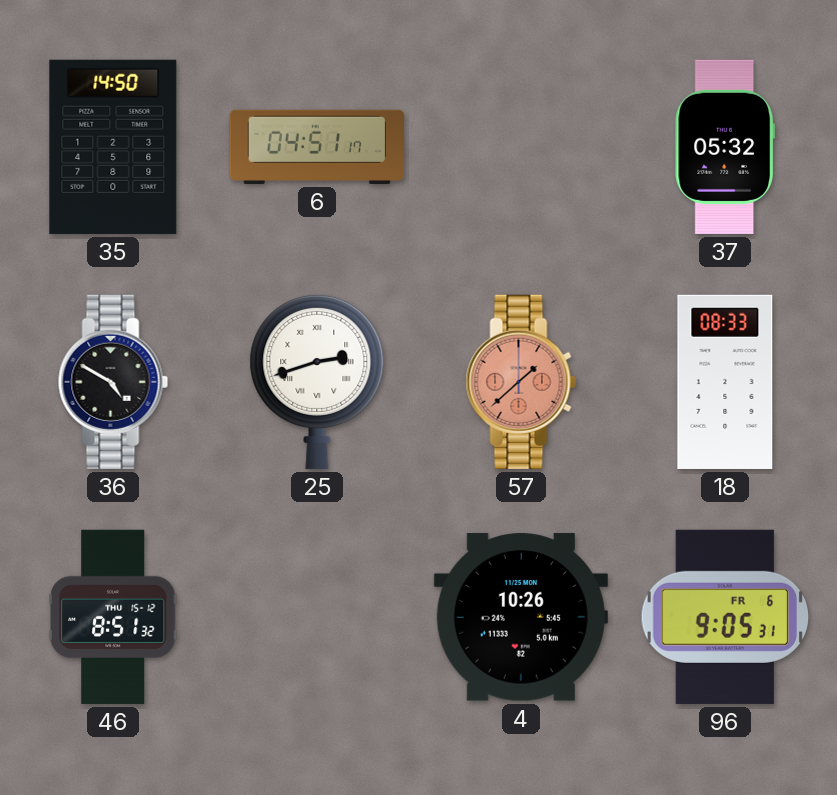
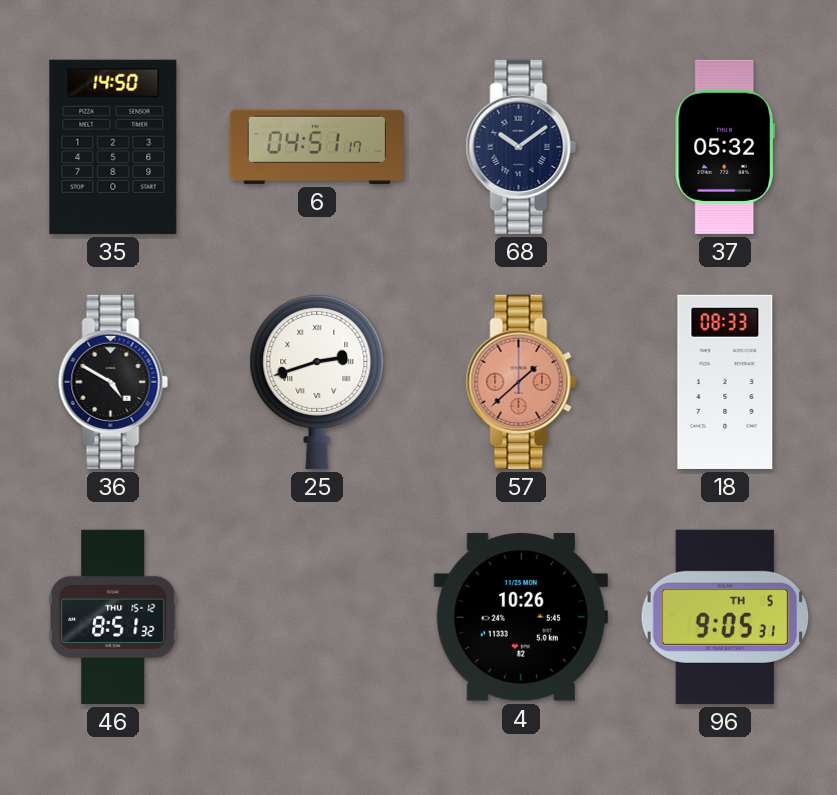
68: none -> 10:09
96 date: FR 6 -> TH 5
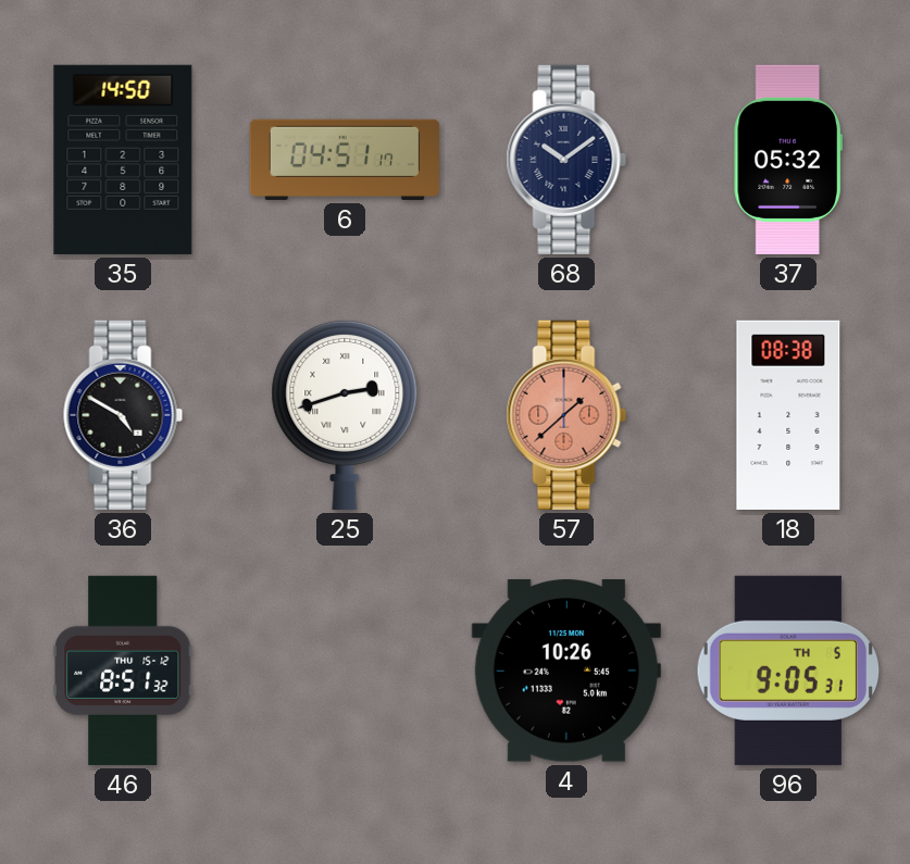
18: 08:33 -> 08:38
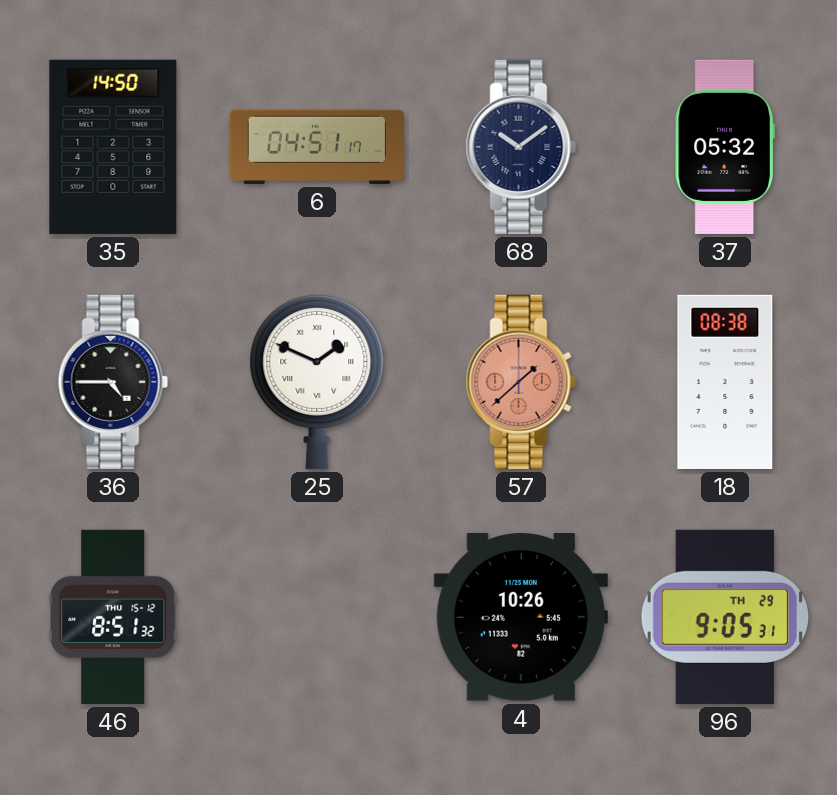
36: 4:50 -> 4:45
25: 2:42 -> 1:49
96 date: TH 5 -> TH 29
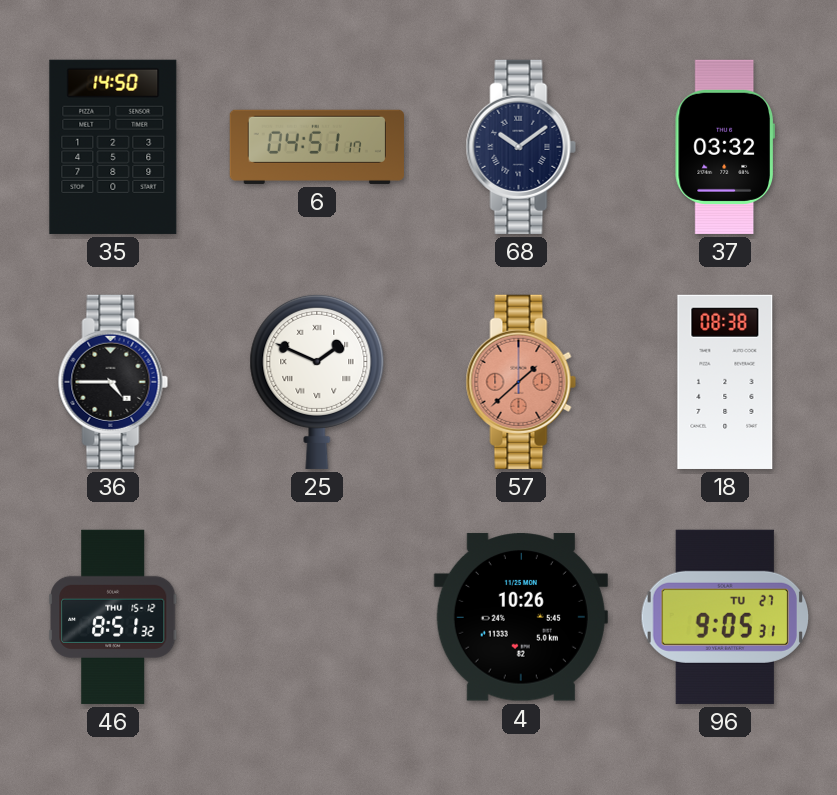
37: 05:32 -> 03:32
96 date: TH 29 -> TU 27
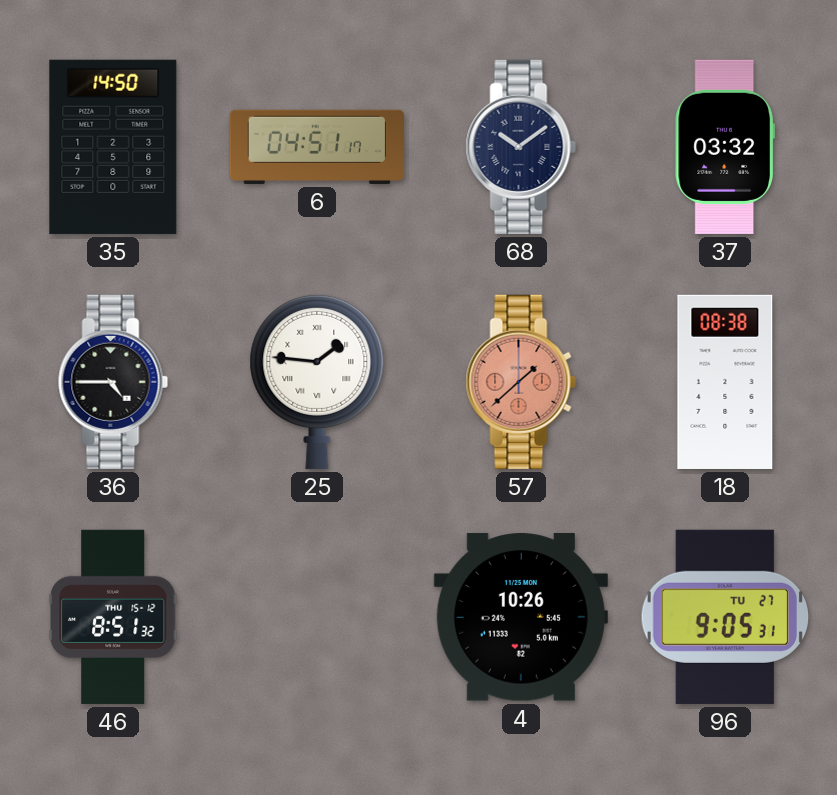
25: 1:49 -> 1:46
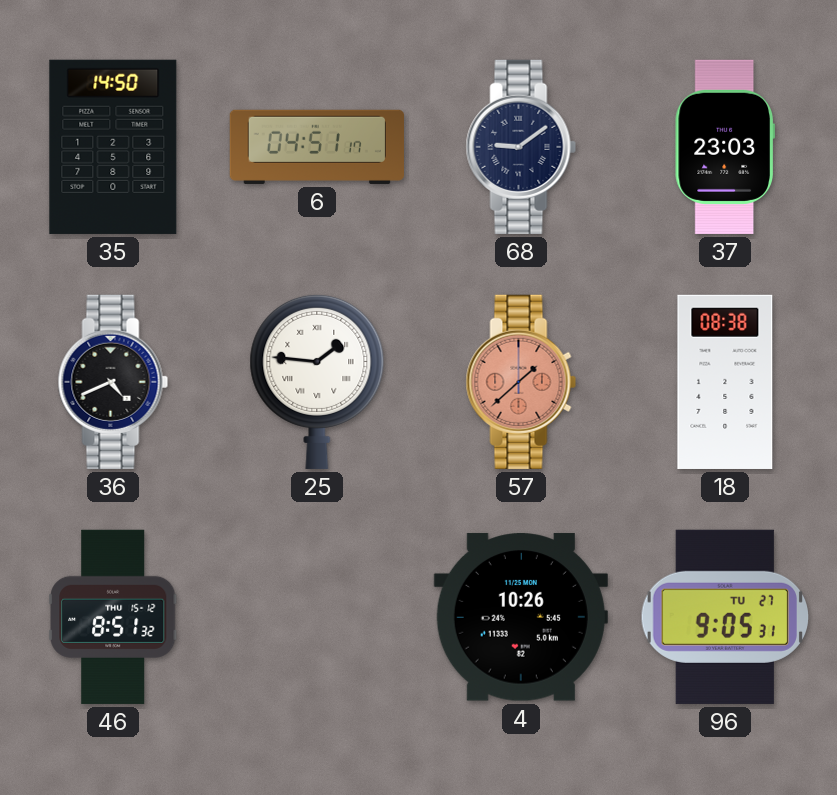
68: 10:09 -> 9:09
37: 03:32 -> 23:03
36: 4:45 -> 4:41
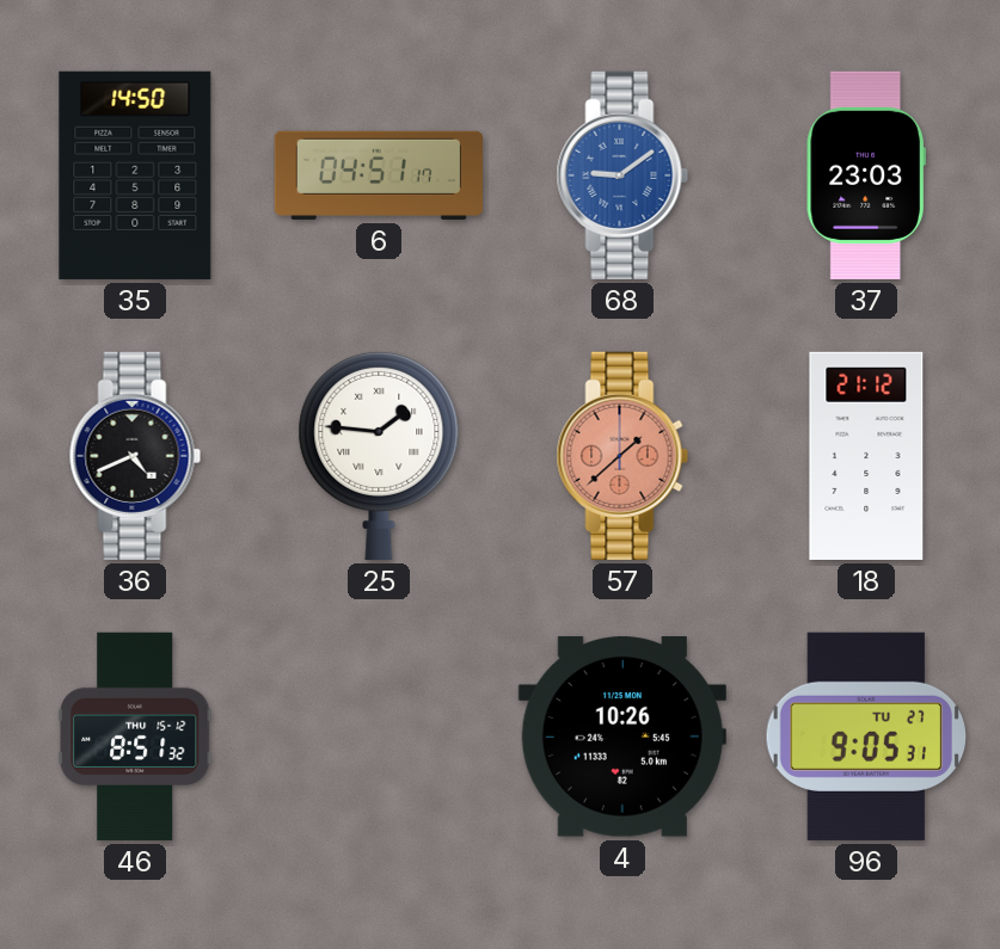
68 dial: navy -> blue
18: 08:38 -> 21:12
